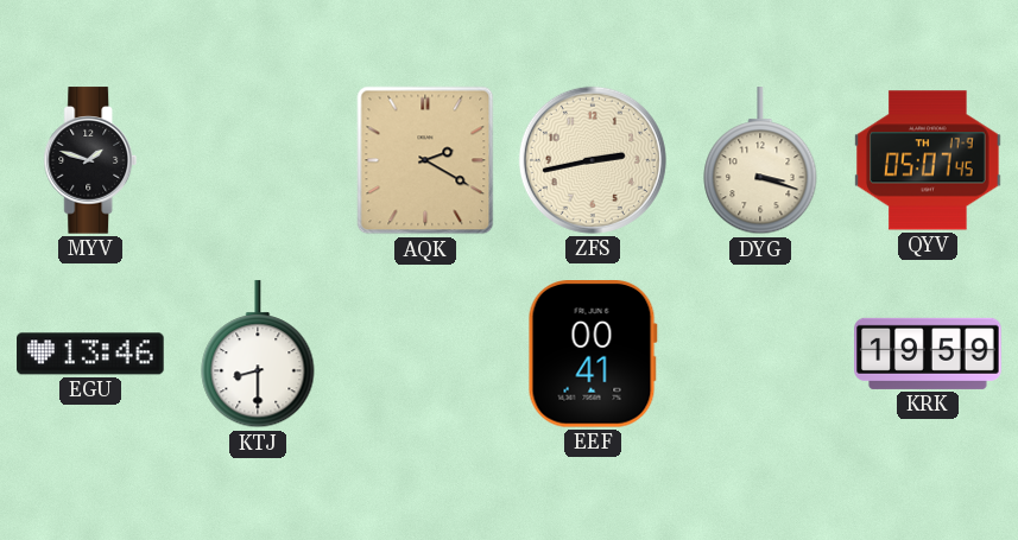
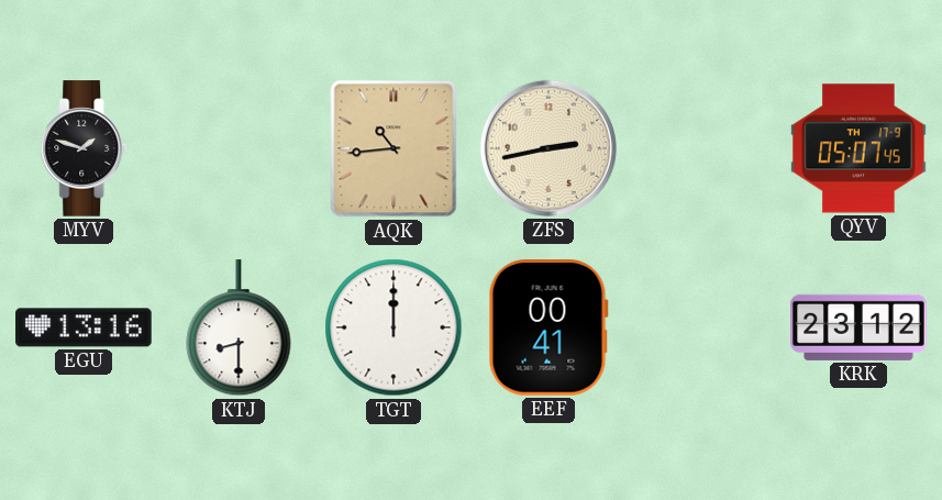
AQK: 2:20 -> 10:44
DYG: 3:18 -> none
EGU: 13:46 -> 13:16
TGT: none -> 12:00
KRK: 19:59 -> 23:12
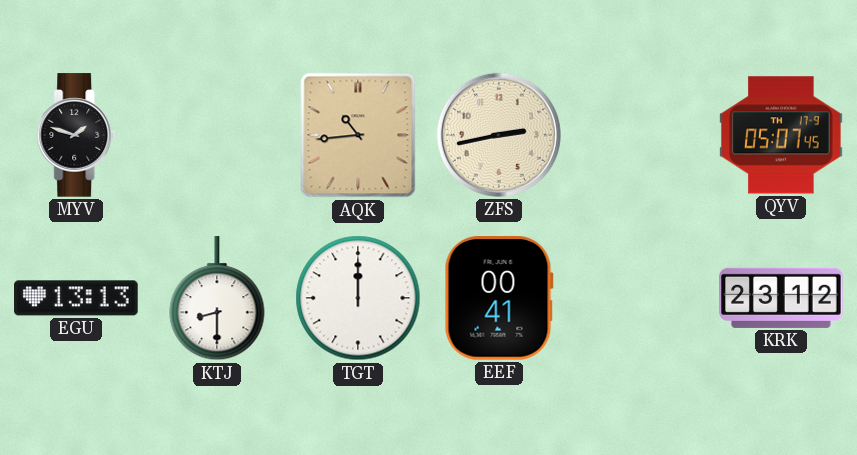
EGU: 13:16 -> 13:13
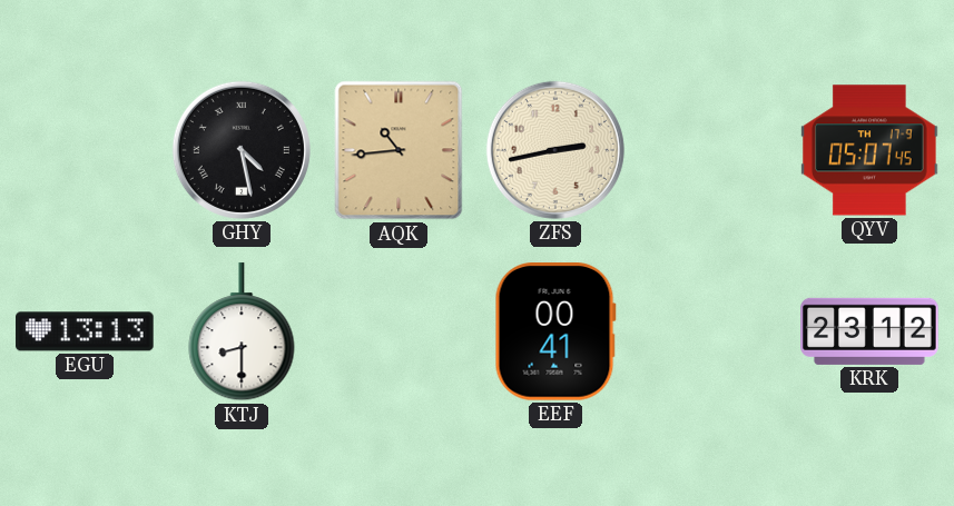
MYV: 1:48 -> none
GHY: none -> 4:28
TGT: 12:00 -> none
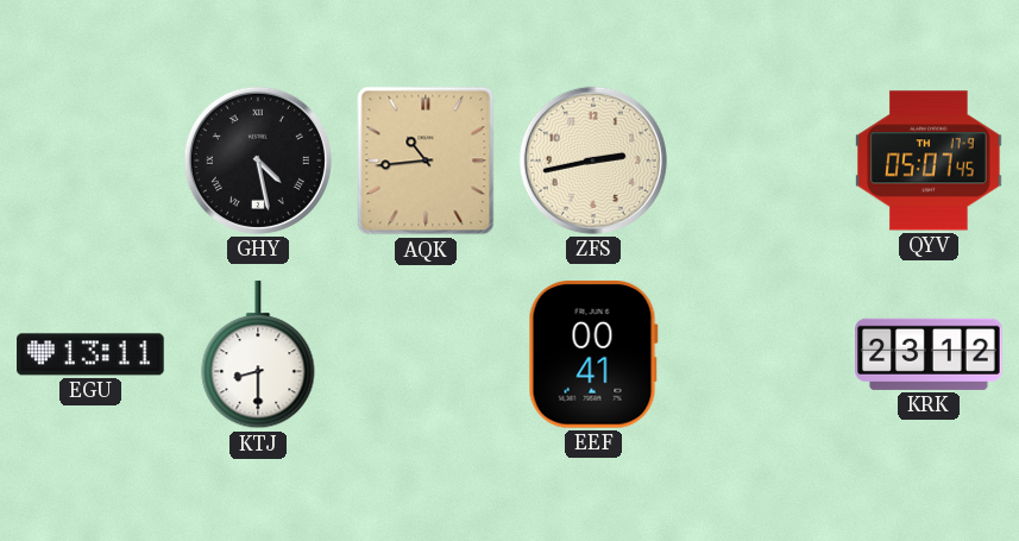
EGU: 13:13 -> 13:11
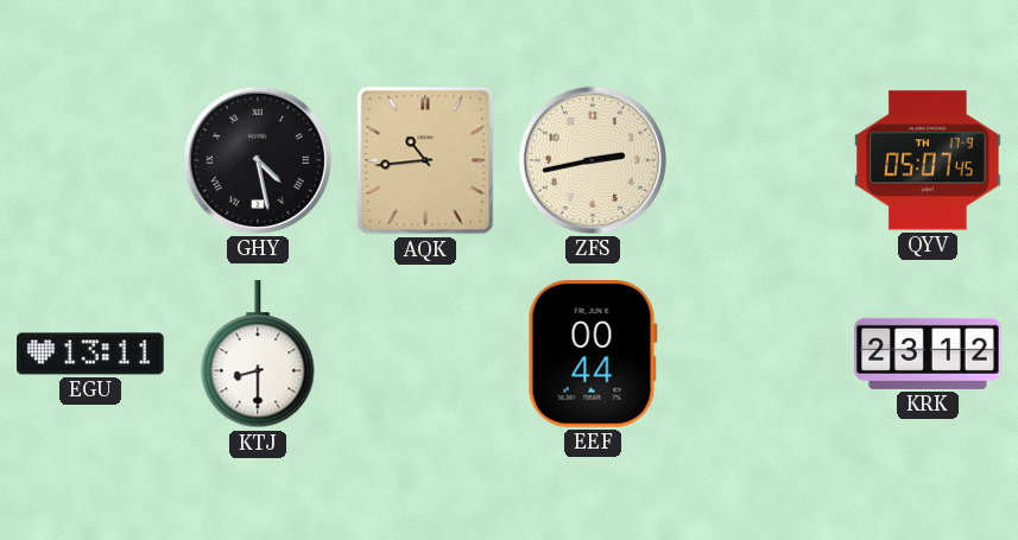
EEF: 00:41 -> 00:44
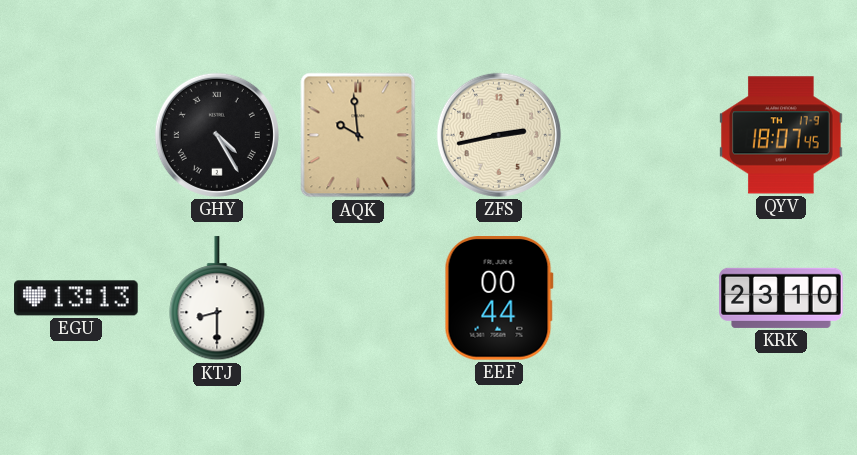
GHY: 4:28 -> 4:25
AQK: 10:44 -> 9:59
QYV: 05:07 -> 18:07
EGU: 13:11 -> 13:13
KRK: 23:12 -> 23:10
